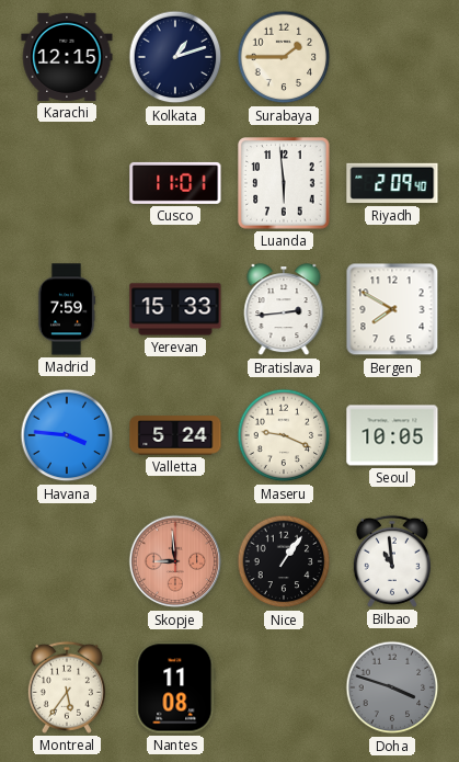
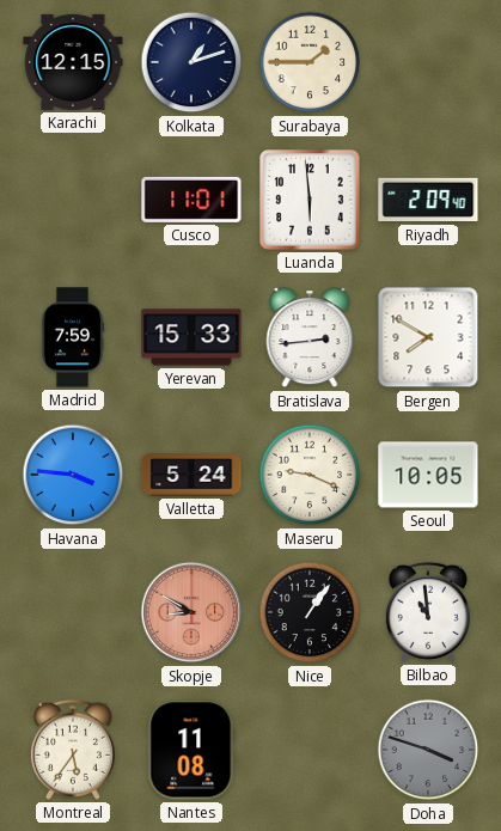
Skopje: 8:59 -> 8:50
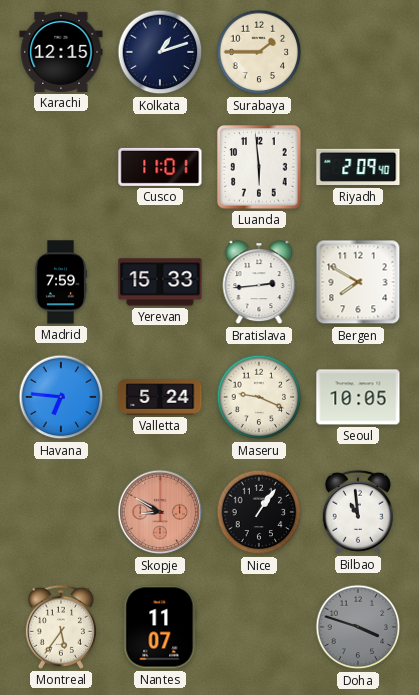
Havana: 3:46 -> 6:46
Nantes: 11:08 -> 11:07
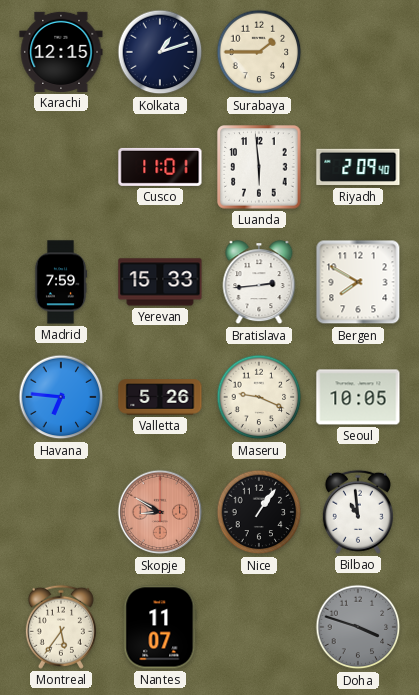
Valletta: 5:24 -> 5:26
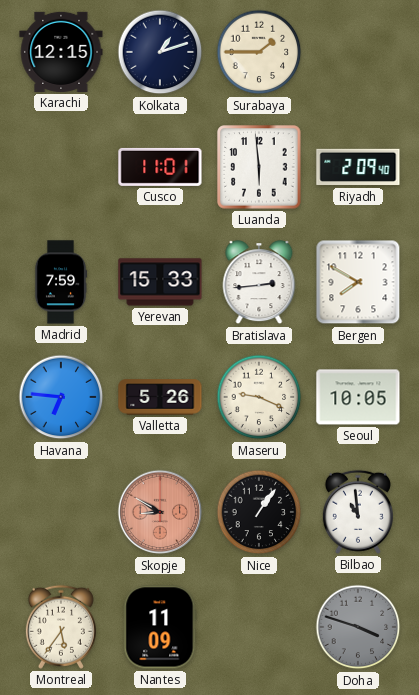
Nantes: 11:07 -> 11:09
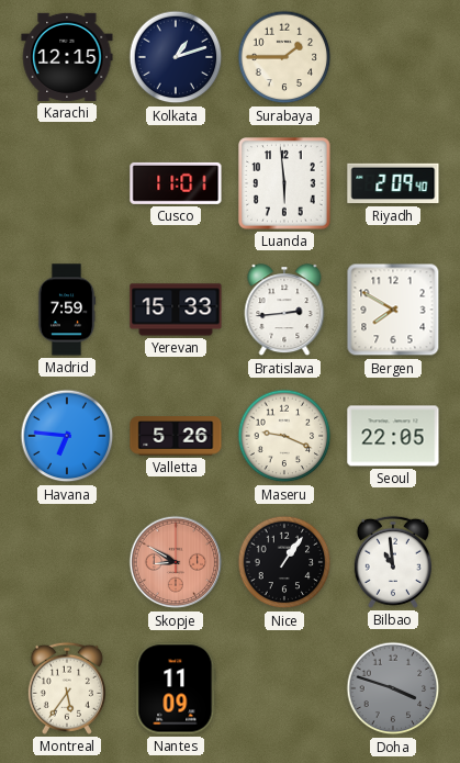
Seoul: 10:05 -> 22:05
